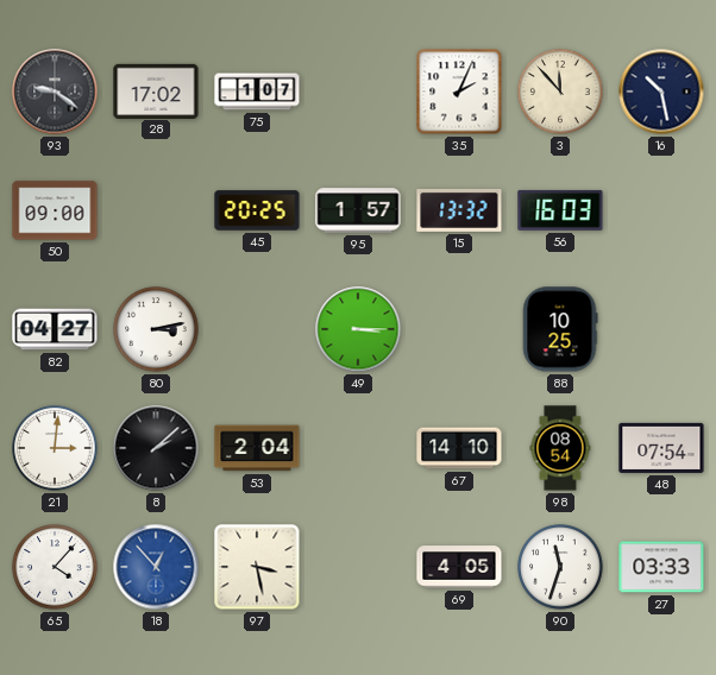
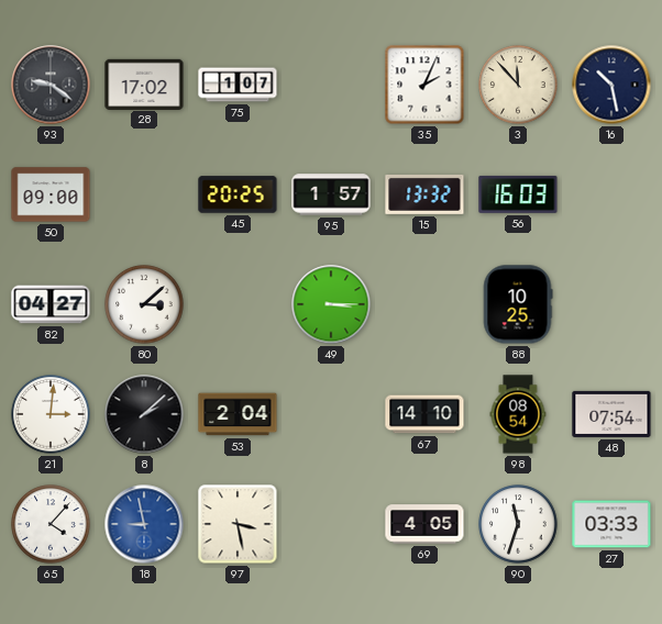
80: 3:13 -> 3:08
18: 12:53 -> 8:58
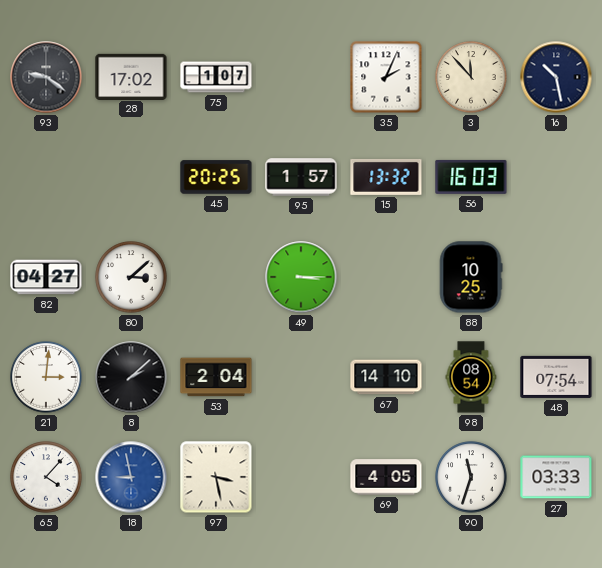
50: 09:00 -> none
